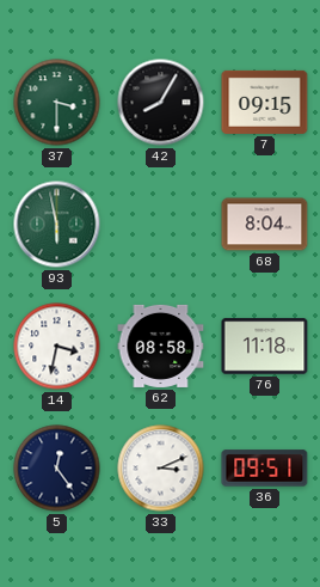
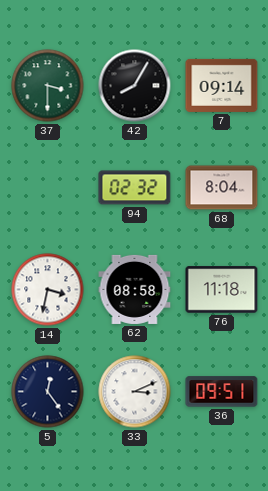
7: 09:15 -> 09:14
93: 5:58 -> none
94: none -> 02:32
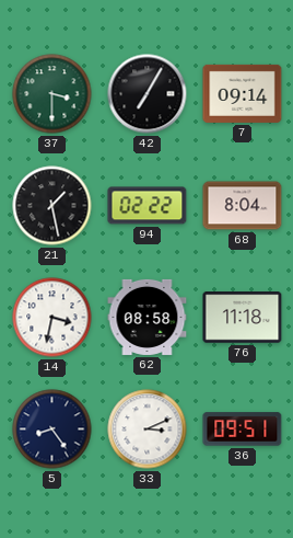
42: 8:05 -> 7:05
21: none -> 1:28
94: 02:32 -> 02:22
5: 12:24 -> 8:24
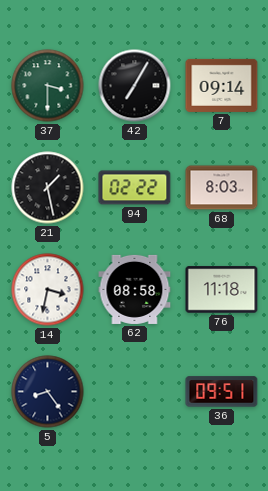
68: 8:04 -> 8:03
33: 3:11 -> none
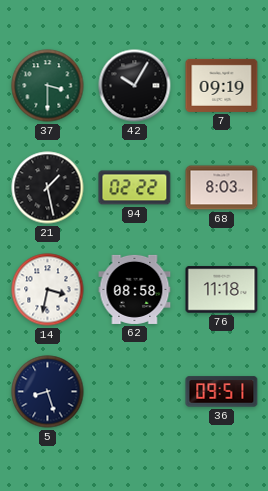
42: 7:05 -> 10:05
7: 09:14 -> 09:19
5: 8:24 -> 8:27
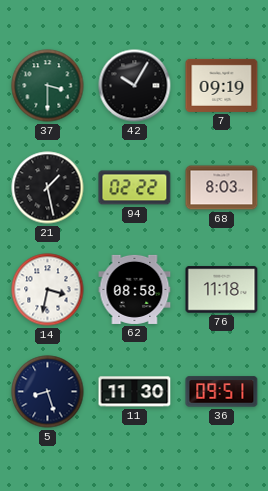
11: none -> 11:30
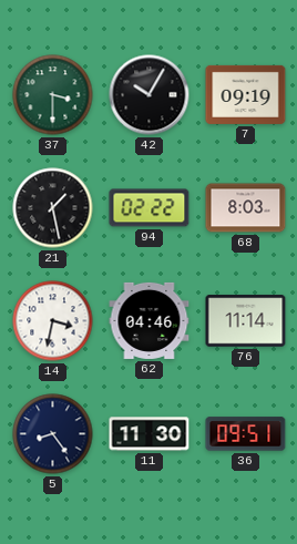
62: 08:58 -> 04:46
76: 11:18 -> 11:14
5: 8:27 -> 8:24
